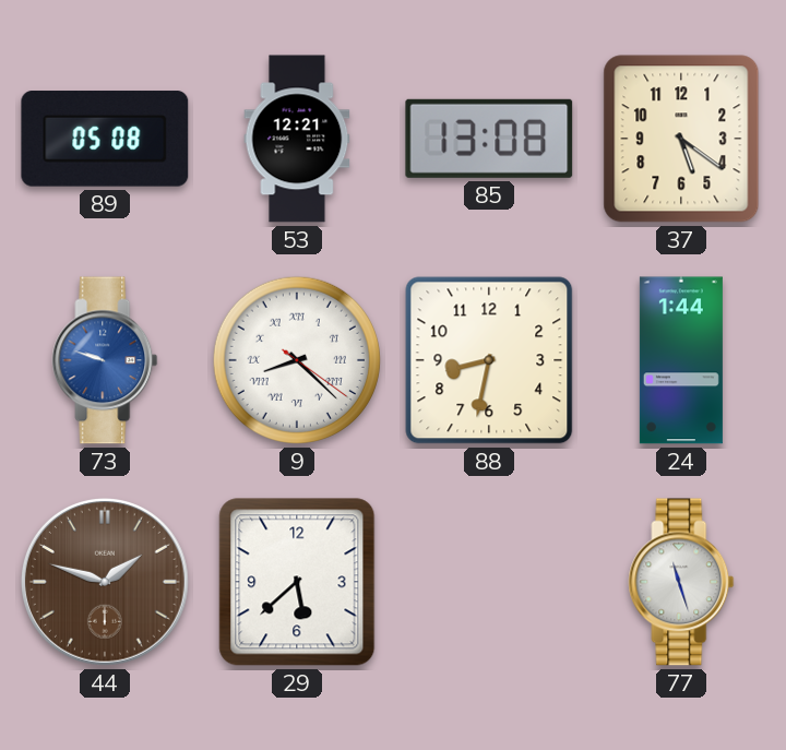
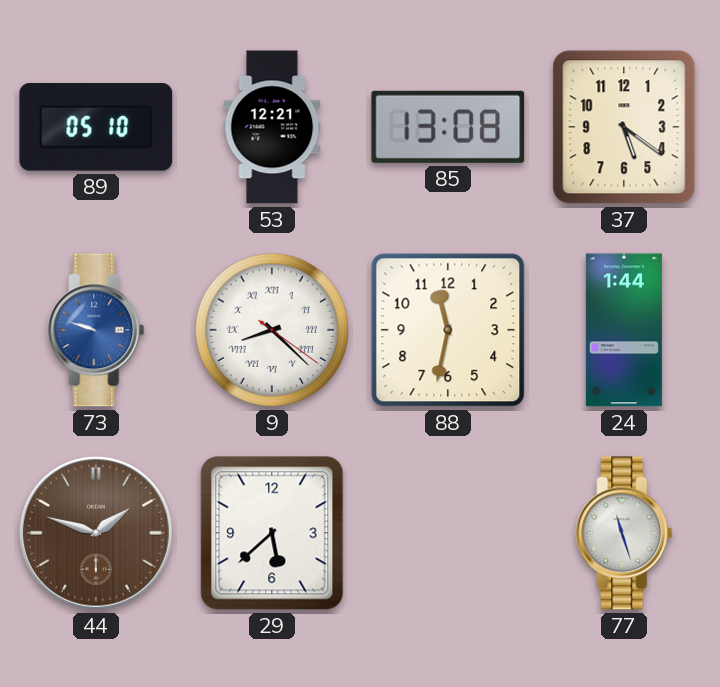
89: 05:08 -> 05:10
88: 8:32 -> 11:32
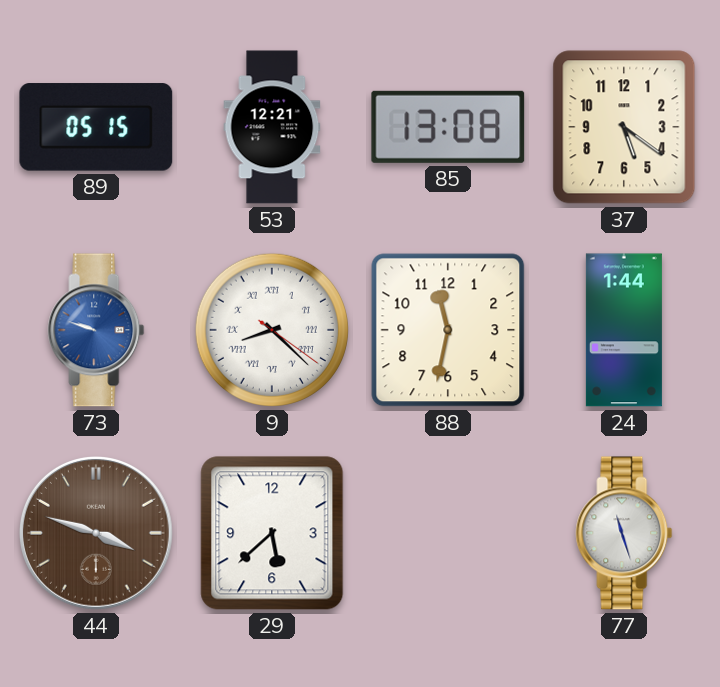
89: 05:10 -> 05:15
44: 1:48 -> 3:48
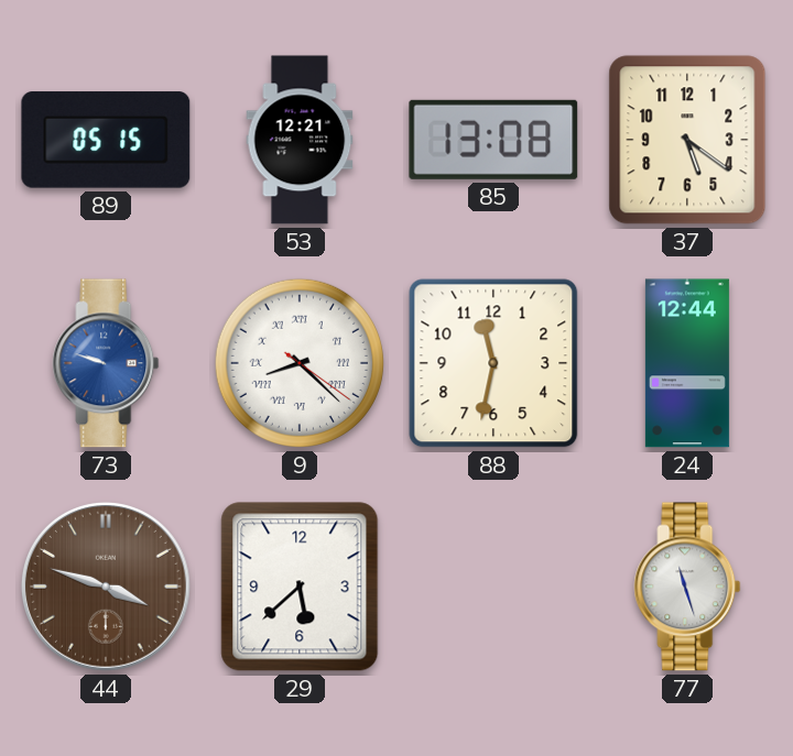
24: 1:44 -> 12:44
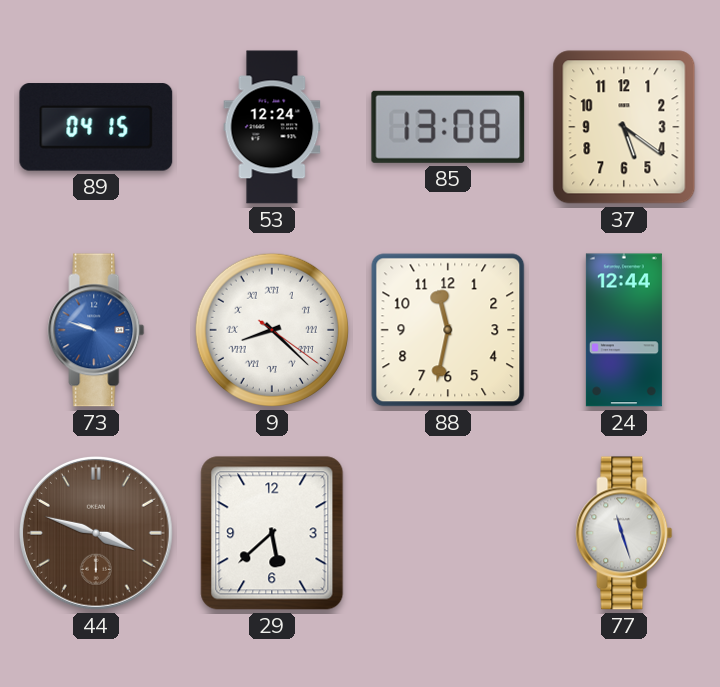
89: 05:15 -> 04:15
53: 12:21 -> 12:24
